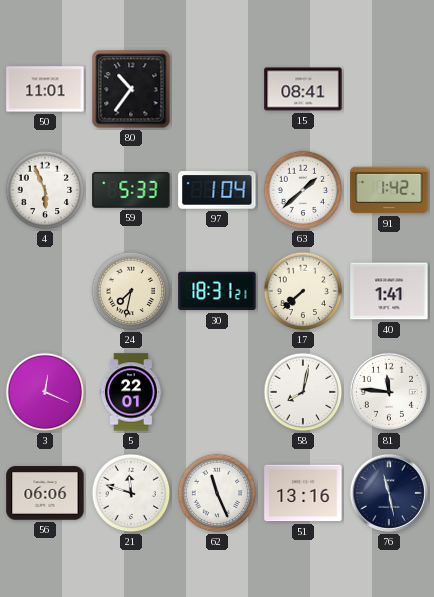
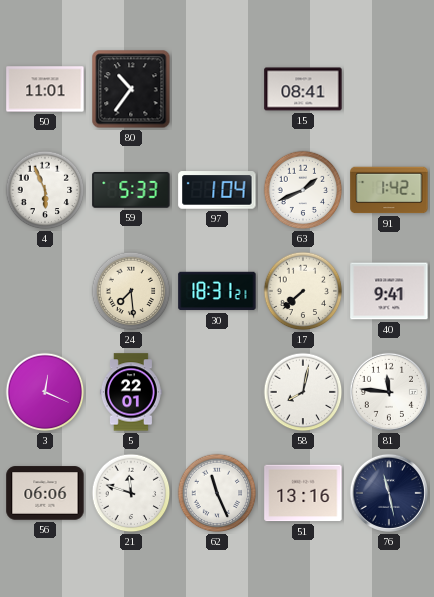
63: 1:38 -> 1:41
24: 7:32 -> 7:29
40: 1:41 -> 9:41
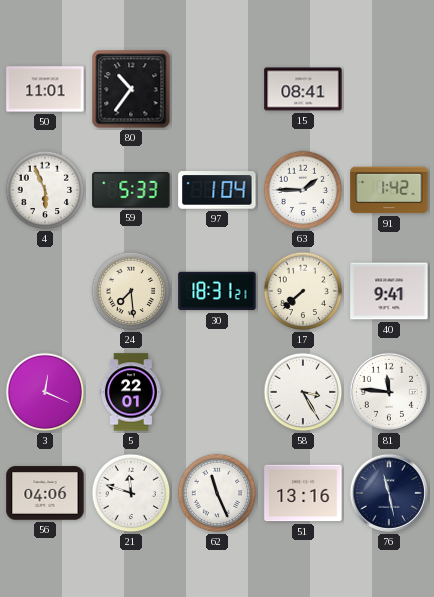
63: 1:41 -> 1:45
58: 8:02 -> 3:25
56: 06:06 -> 04:06
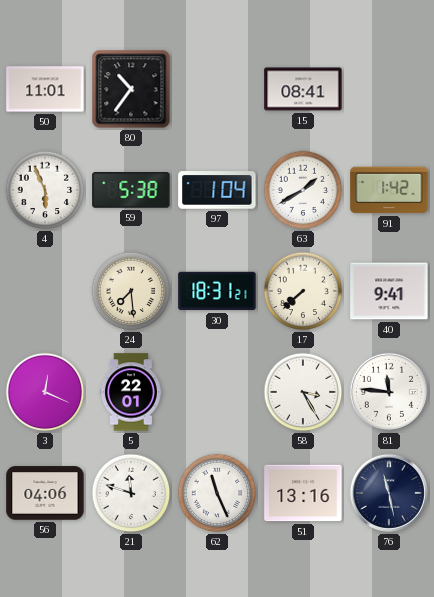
59: 5:33 -> 5:38
63: 1:45 -> 1:40
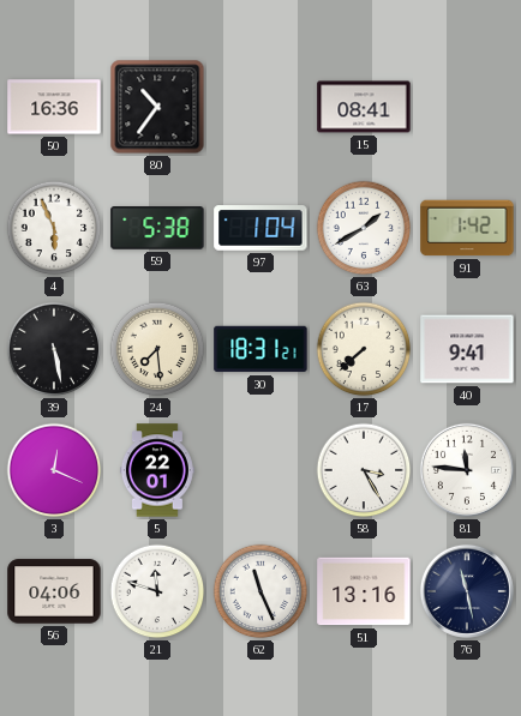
50: 11:01 -> 16:36
39: none -> 5:28
